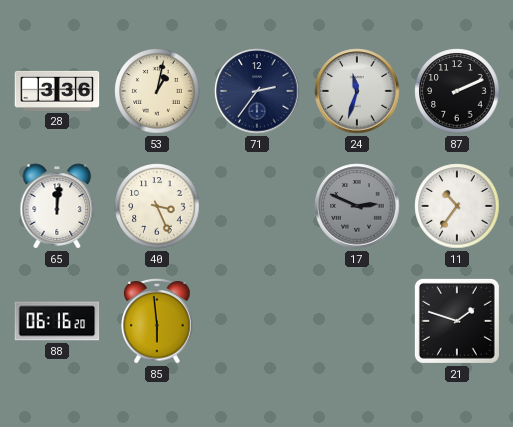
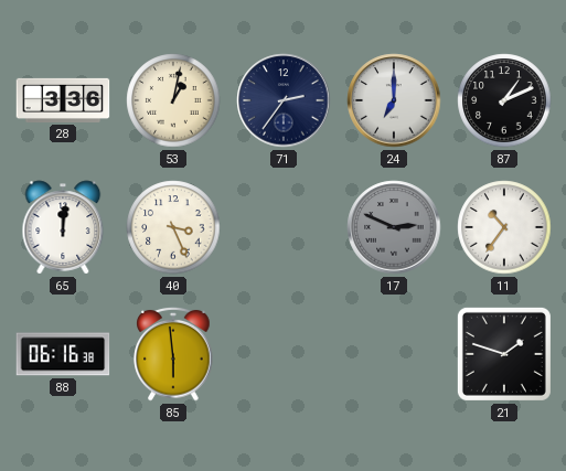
24: 11:33 -> 7:00
87: 2:11 -> 1:11
88: 06:16:20 -> 06:16:38
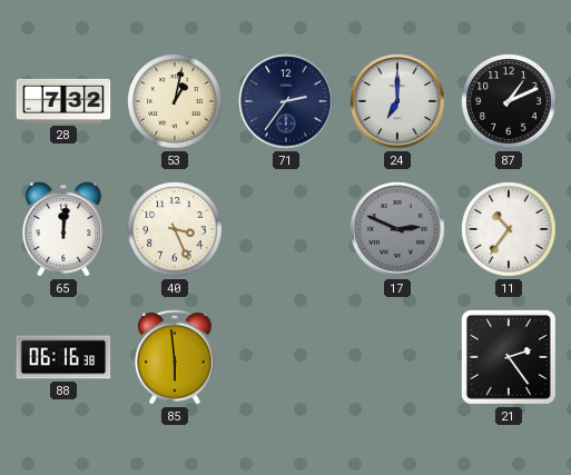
28: 3:36 -> 7:32
21: 1:48 -> 2:24
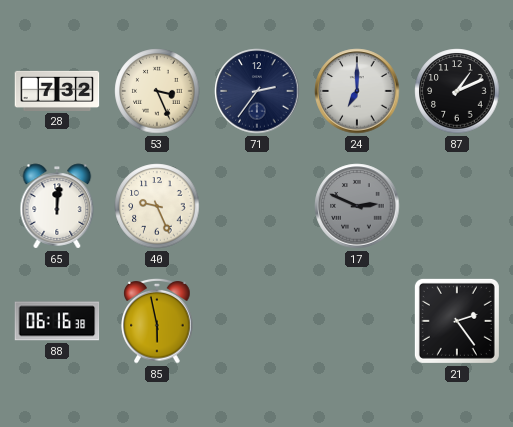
53: 1:02 -> 3:26
40: 3:26 -> 9:26
11: 10:36 -> none
85: 5:59 -> 5:58
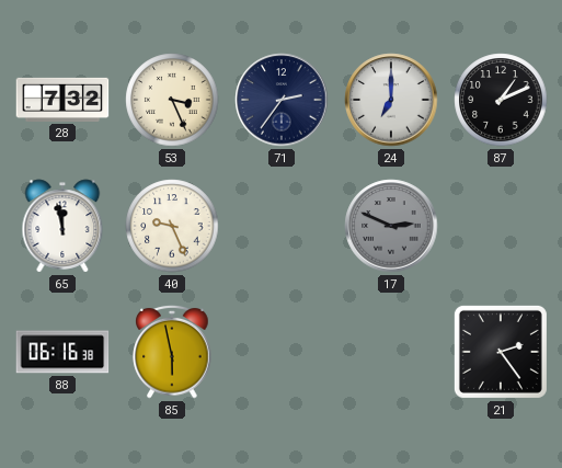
65: 12:01 -> 11:58
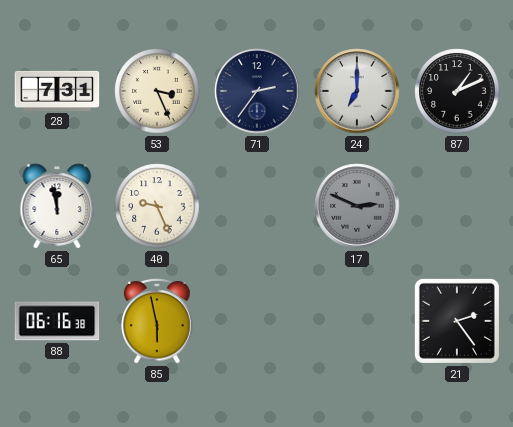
28: 7:32 -> 7:31
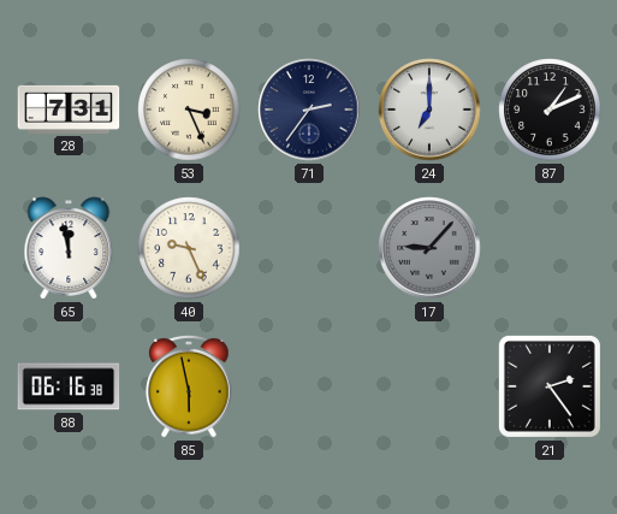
17: 2:49 -> 9:07
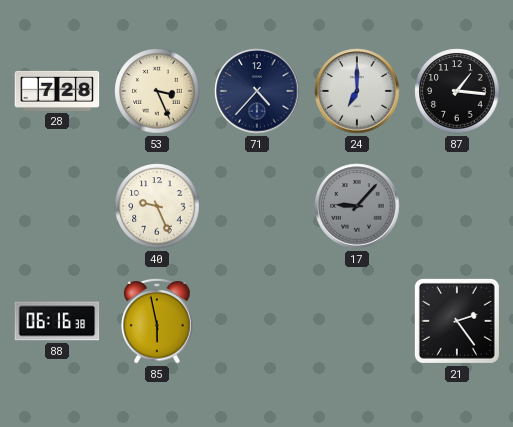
28: 7:31 -> 7:28
71: 2:36 -> 4:37
87: 1:11 -> 1:16
65: 11:58 -> none
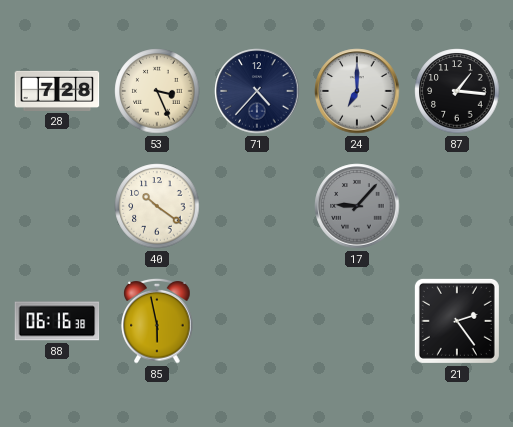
40: 9:26 -> 10:21
